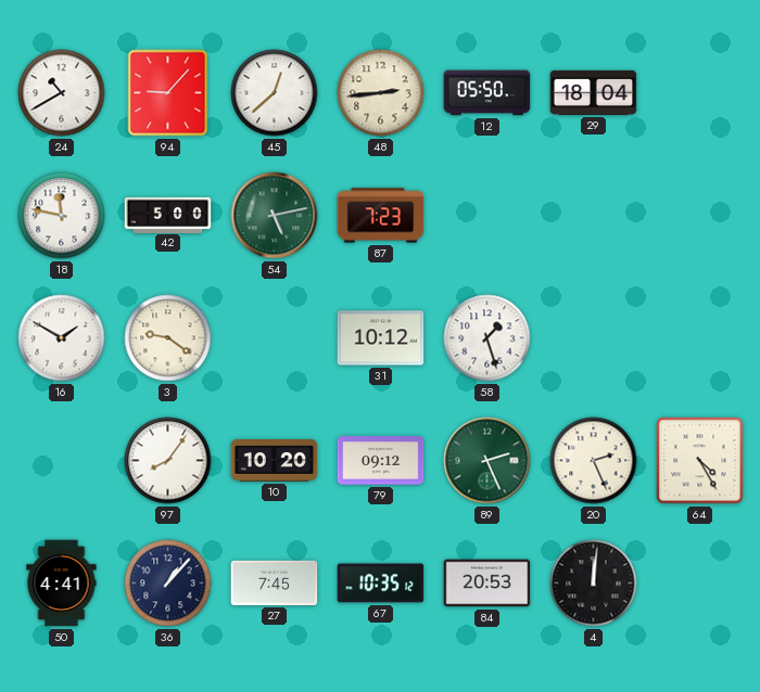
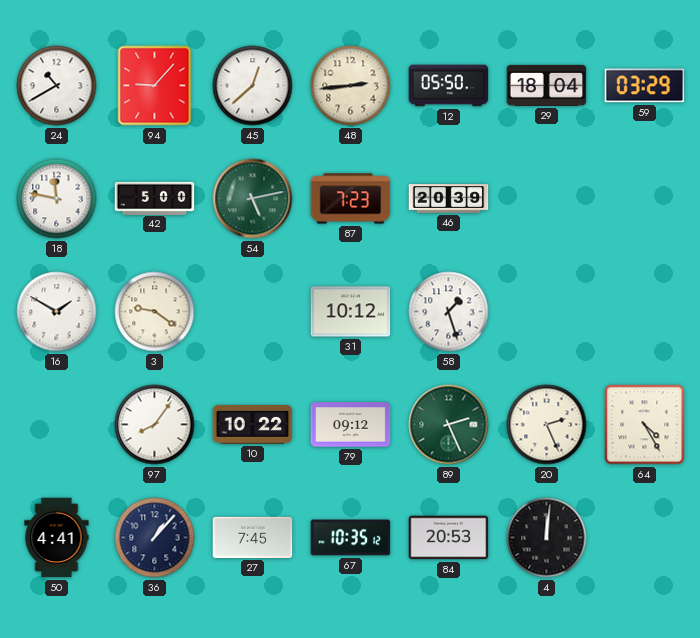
59: none -> 03:29
46: none -> 20:39
10: 10:20 -> 10:22
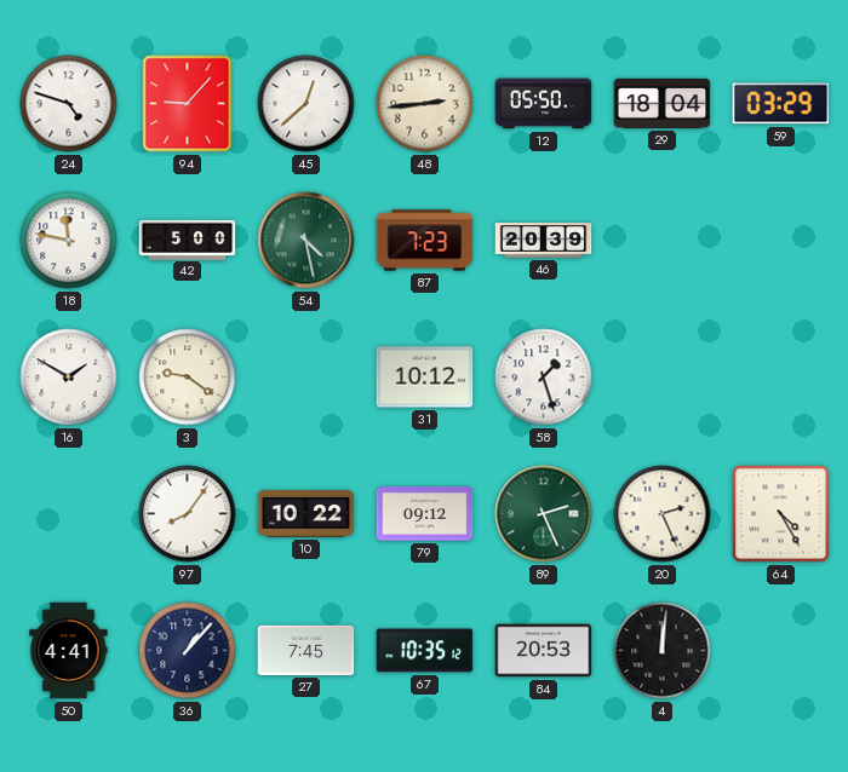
24: 10:40 -> 4:48
54: 5:13 -> 4:28
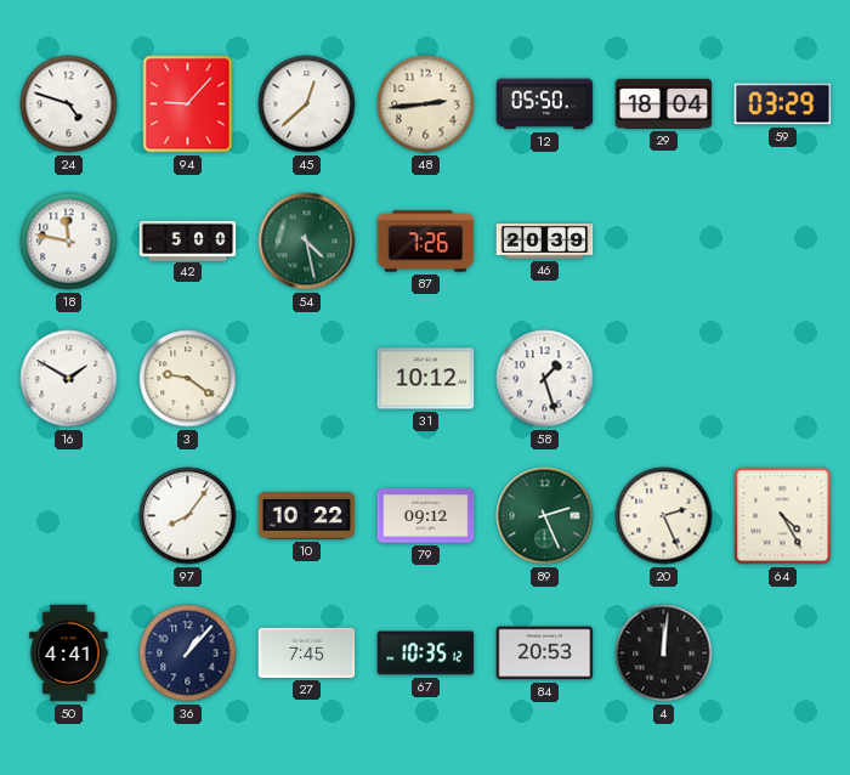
87: 7:23 -> 7:26
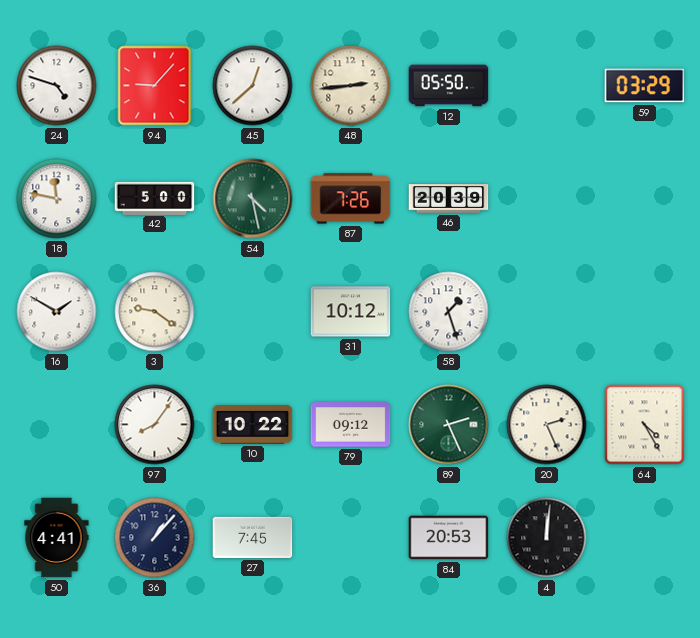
29: 18:04 -> none
67: 10:35 -> none
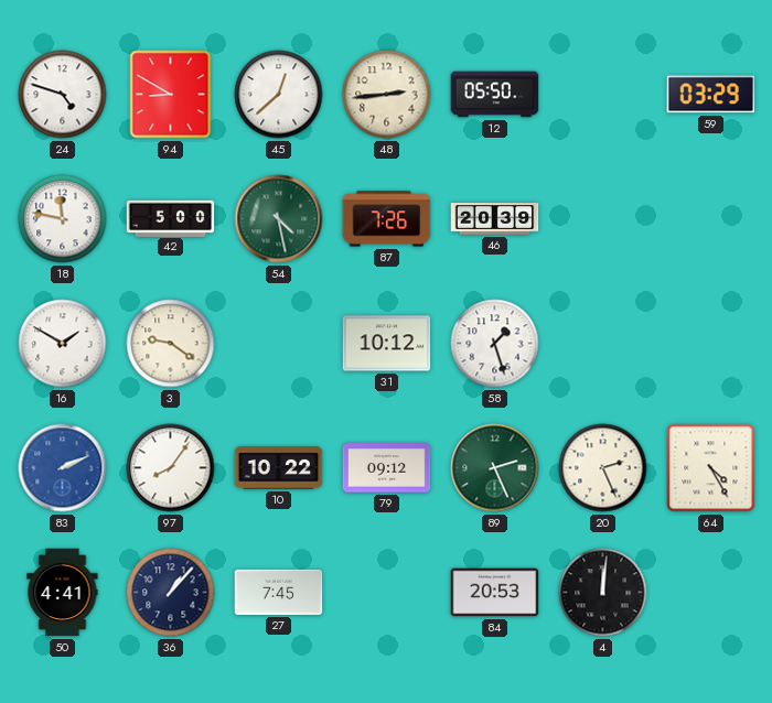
94: 9:07 -> 8:50
83: none -> 2:11
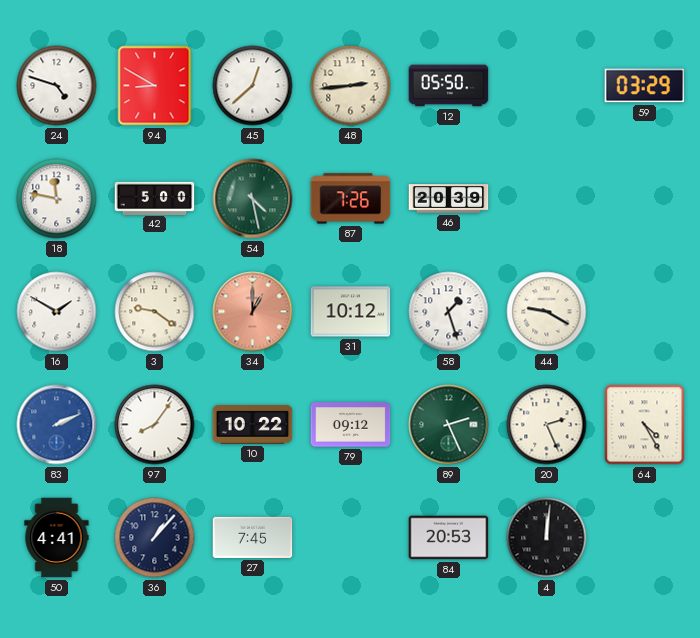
34: none -> 1:00
44: none -> 9:20
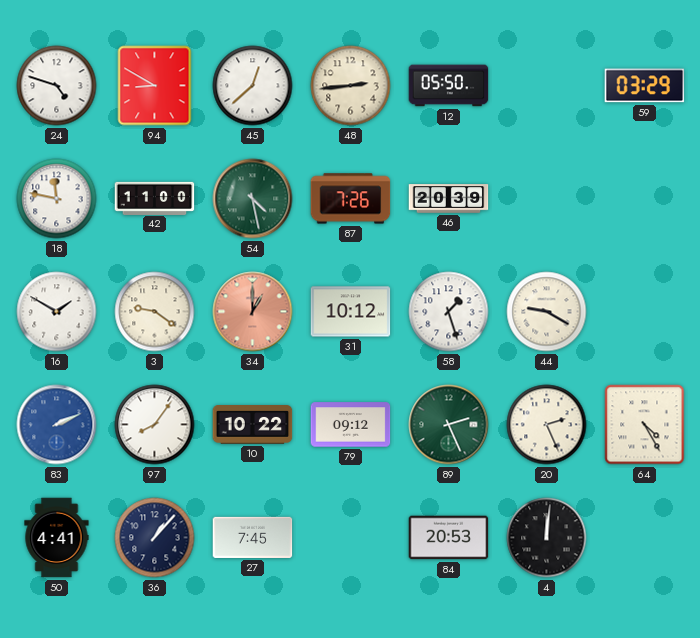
42: 5:00 -> 11:00
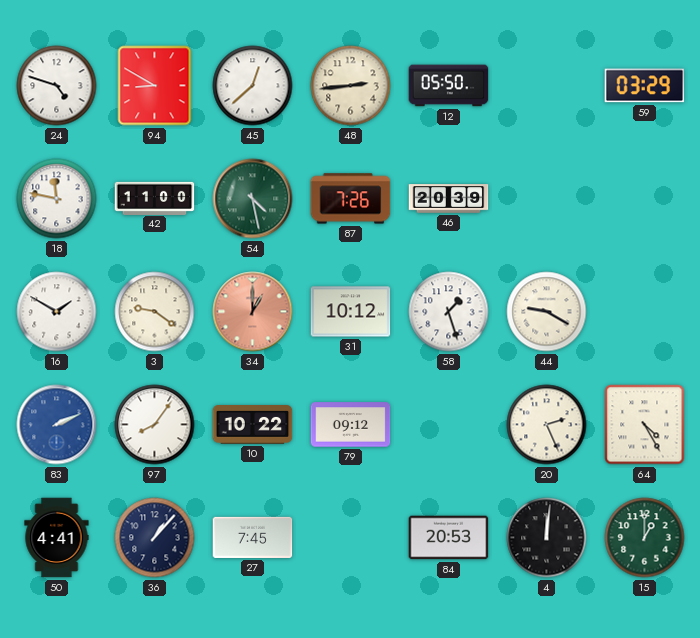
89: 2:26 -> none
15: none -> 1:00
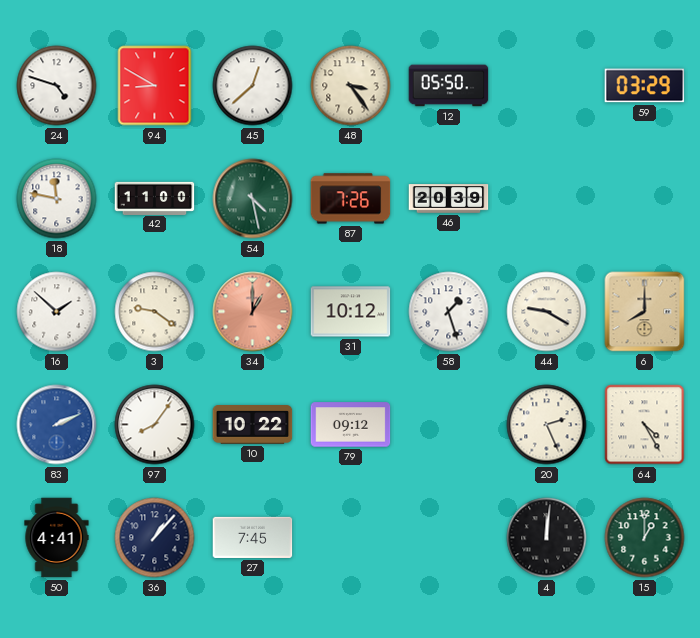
48: 2:44 -> 3:24
16: 1:50 -> 1:52
6: none -> 8:00
84: 20:53 -> none
